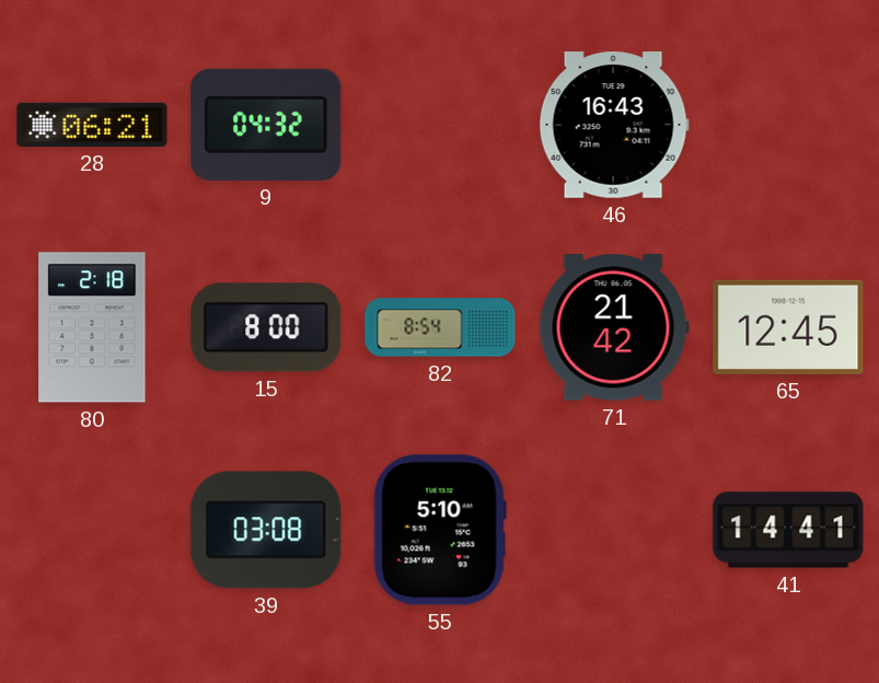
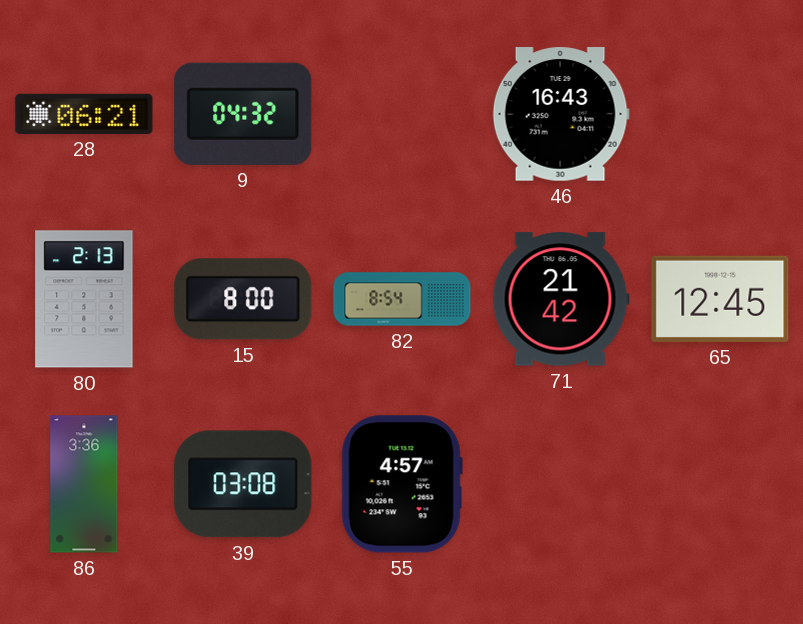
80: 2:18 -> 2:13
86: none -> 3:36
55: 5:10 -> 4:57
41: 14:41 -> none
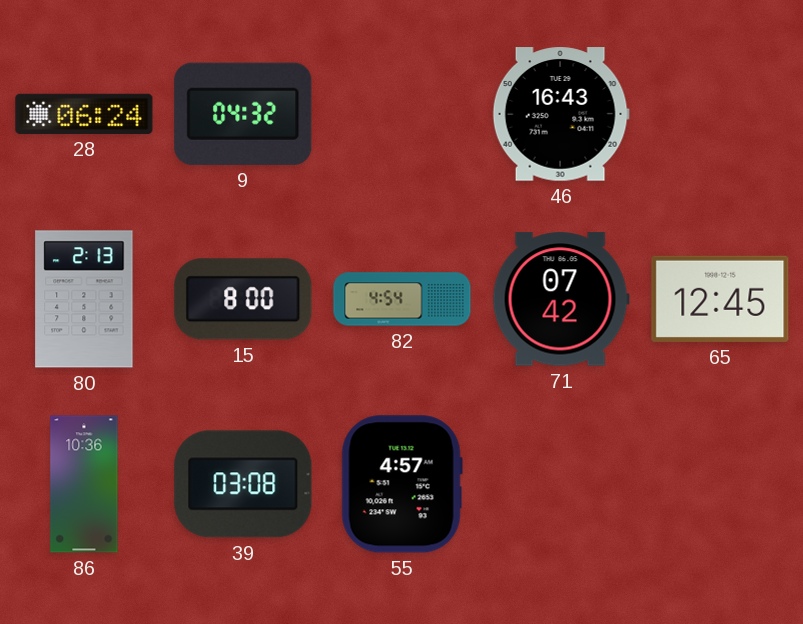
28: 06:21 -> 06:24
82: 8:54 -> 4:54
71: 21:42 -> 07:42
86: 3:36 -> 10:36
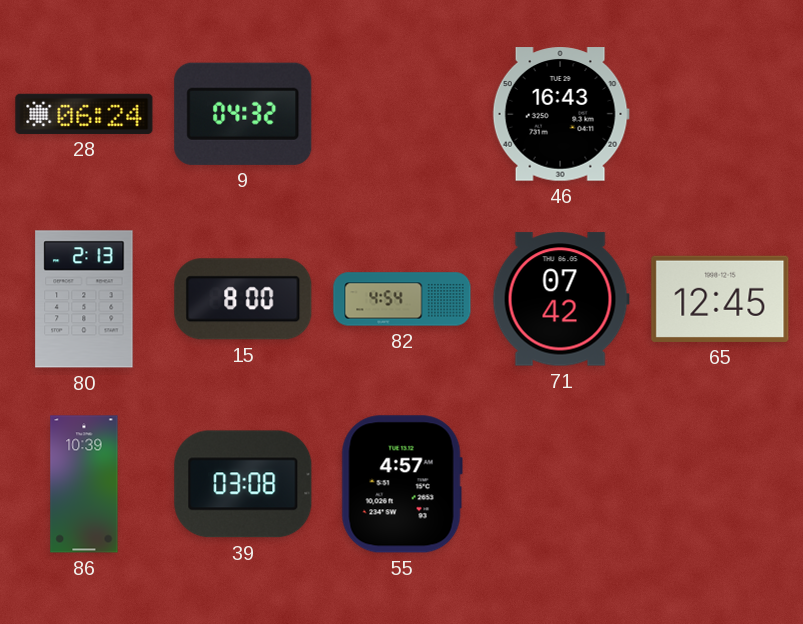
86: 10:36 -> 10:39
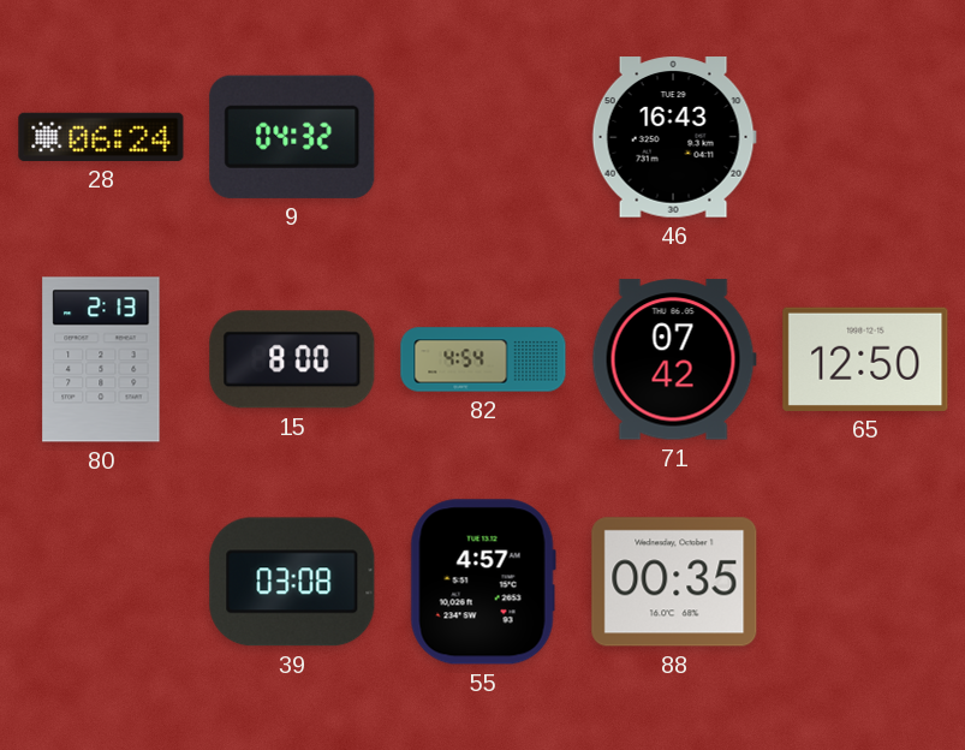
65: 12:45 -> 12:50
86: 10:39 -> none
88: none -> 00:35
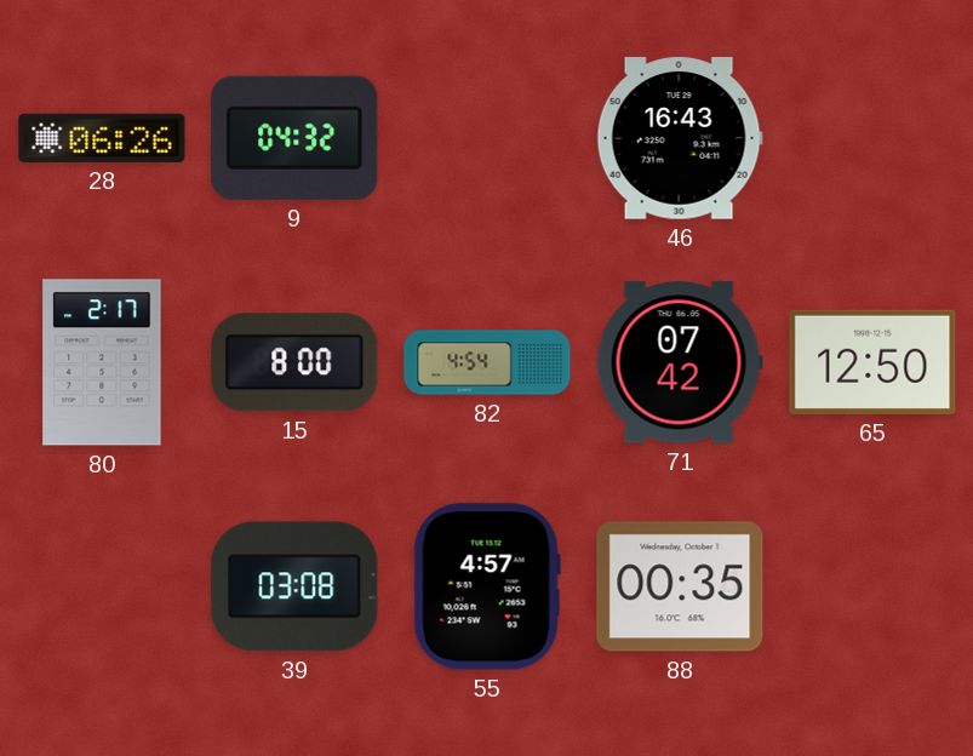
28: 06:24 -> 06:26
80: 2:13 -> 2:17
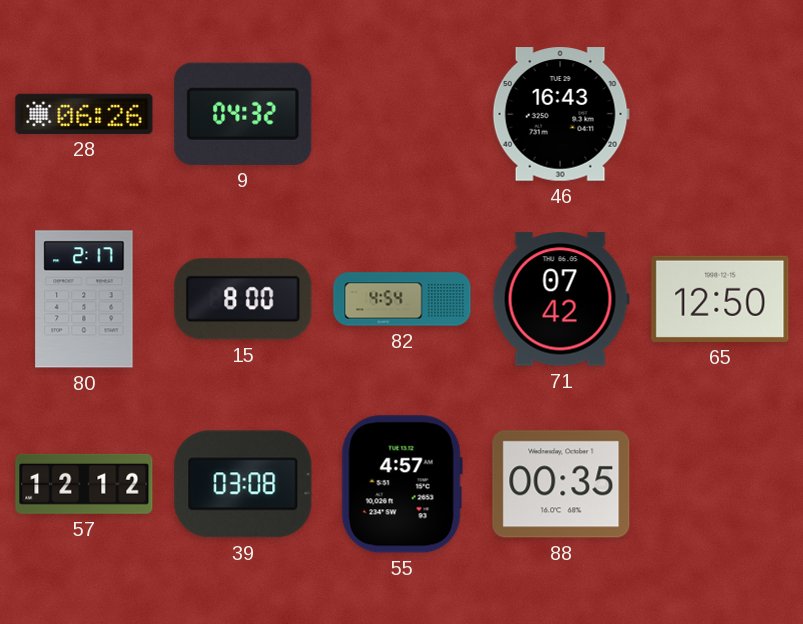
57: none -> 12:12
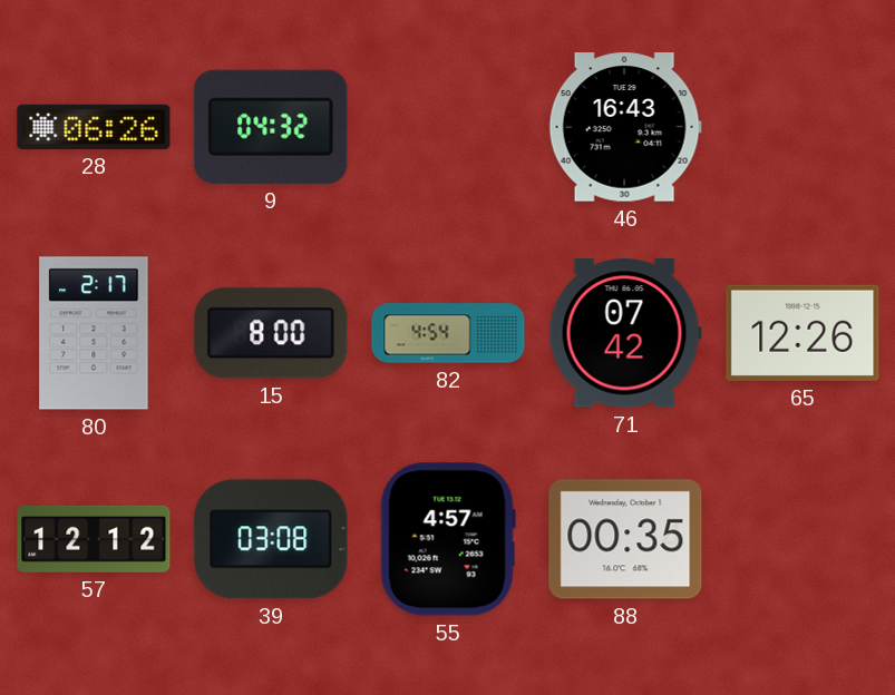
65: 12:50 -> 12:26
